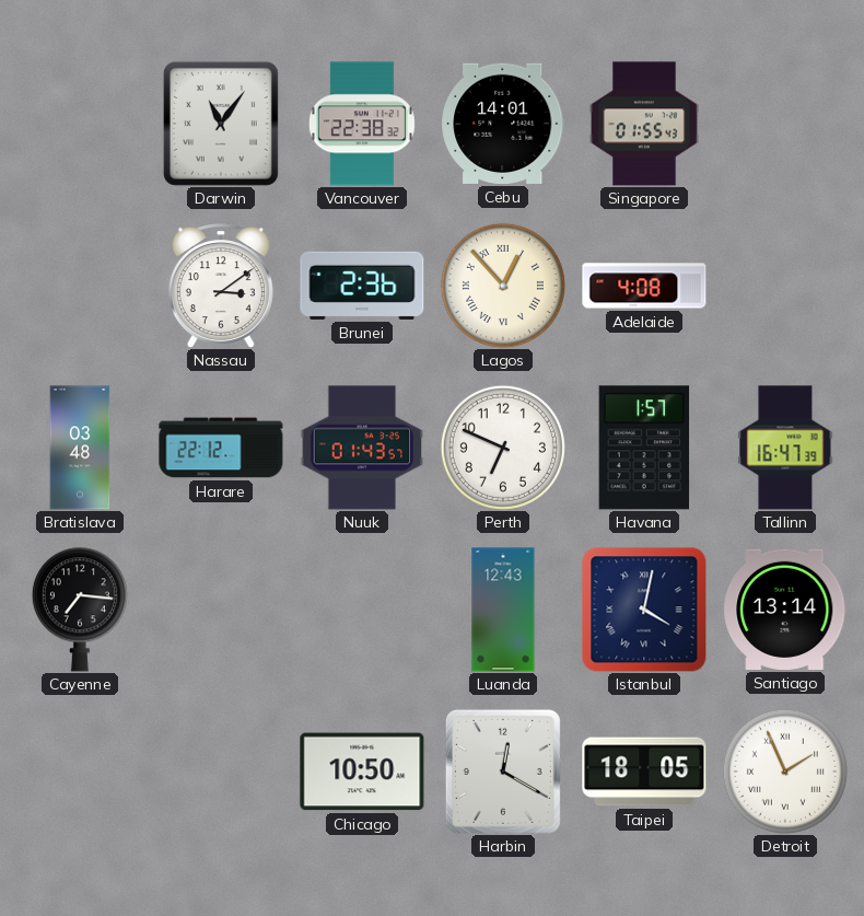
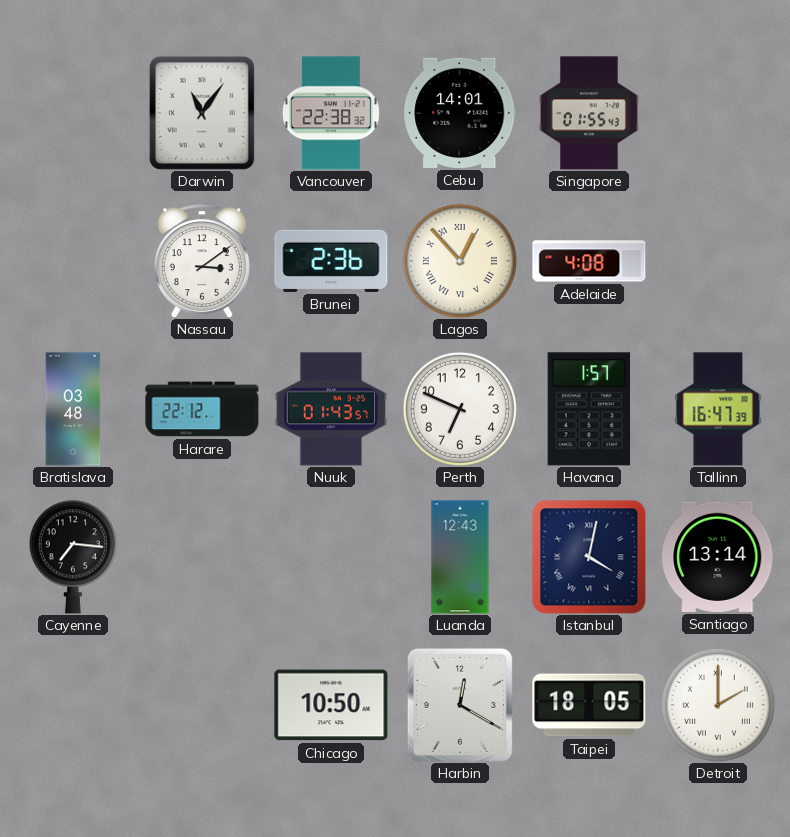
Detroit: 1:56 -> 2:00
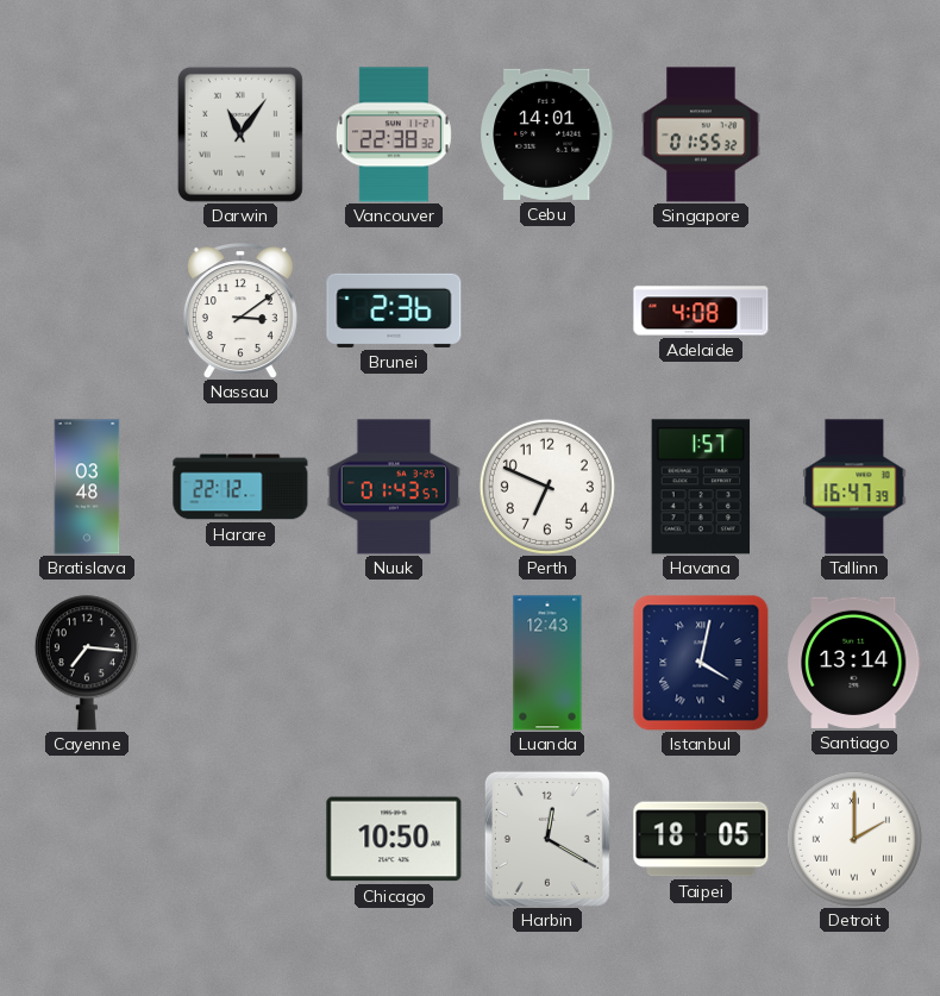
Singapore: 01:55:43 -> 01:55:32
Lagos: 12:53 -> none
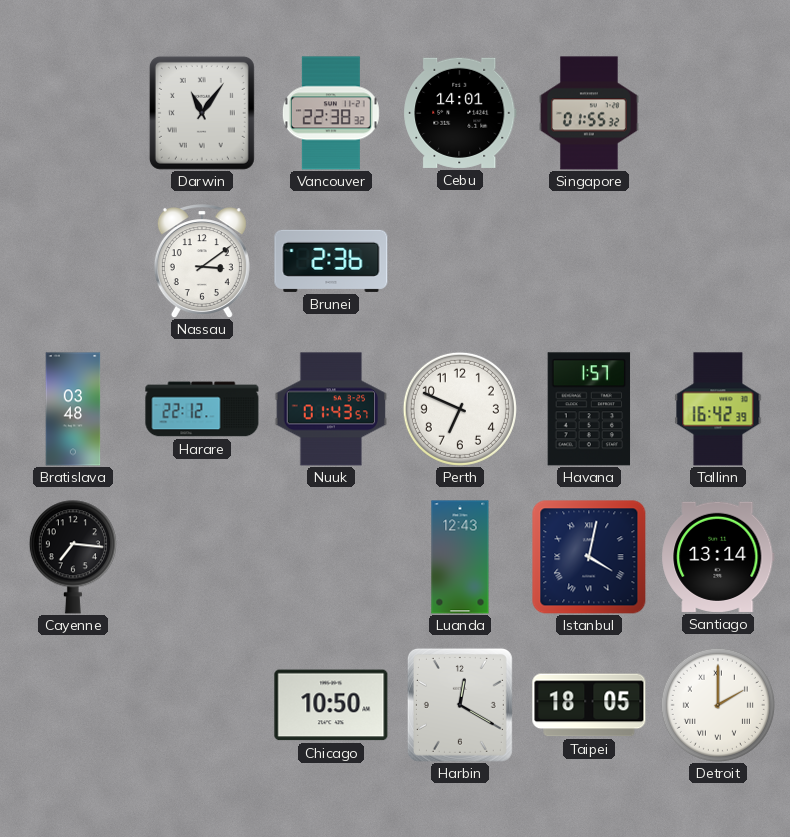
Adelaide: 4:08 -> none
Tallinn: 16:47 -> 16:42
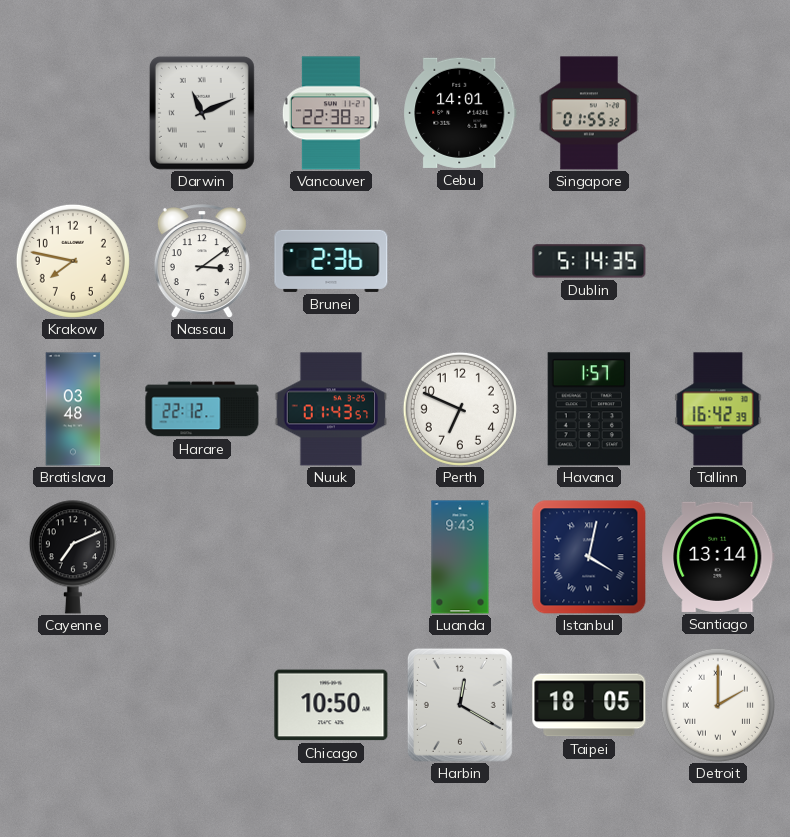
Darwin: 11:06 -> 11:11
Krakow: none -> 7:47
Dublin: none -> 5:14
Cayenne: 7:16 -> 7:11
Luanda: 12:43 -> 9:43
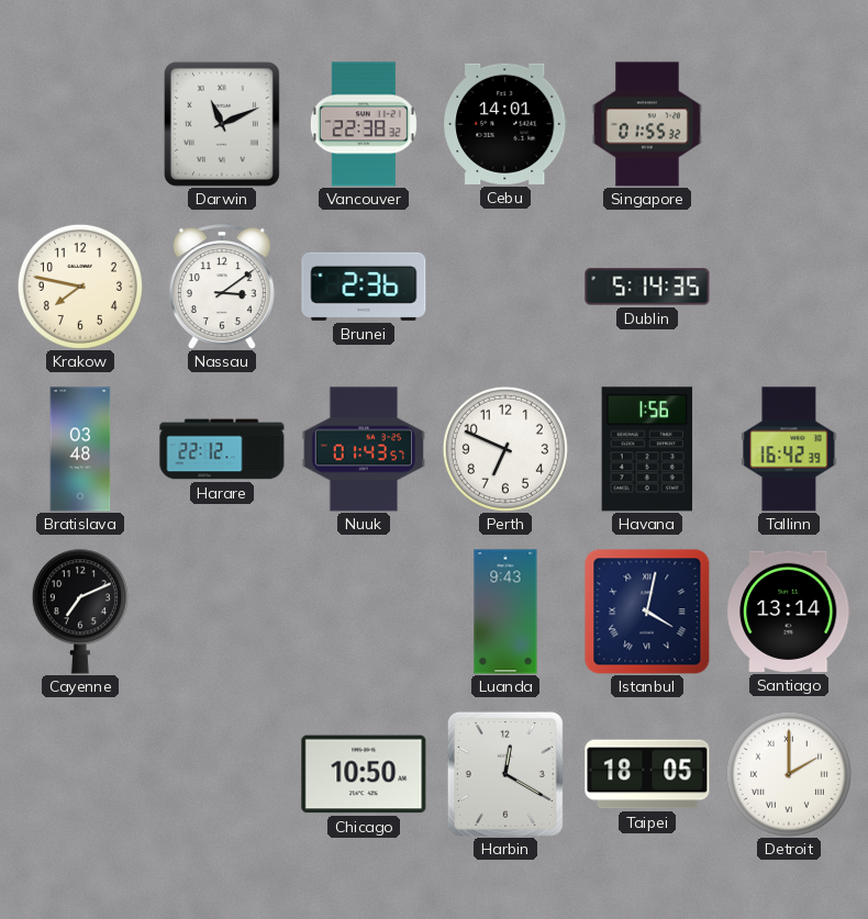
Havana: 1:57 -> 1:56
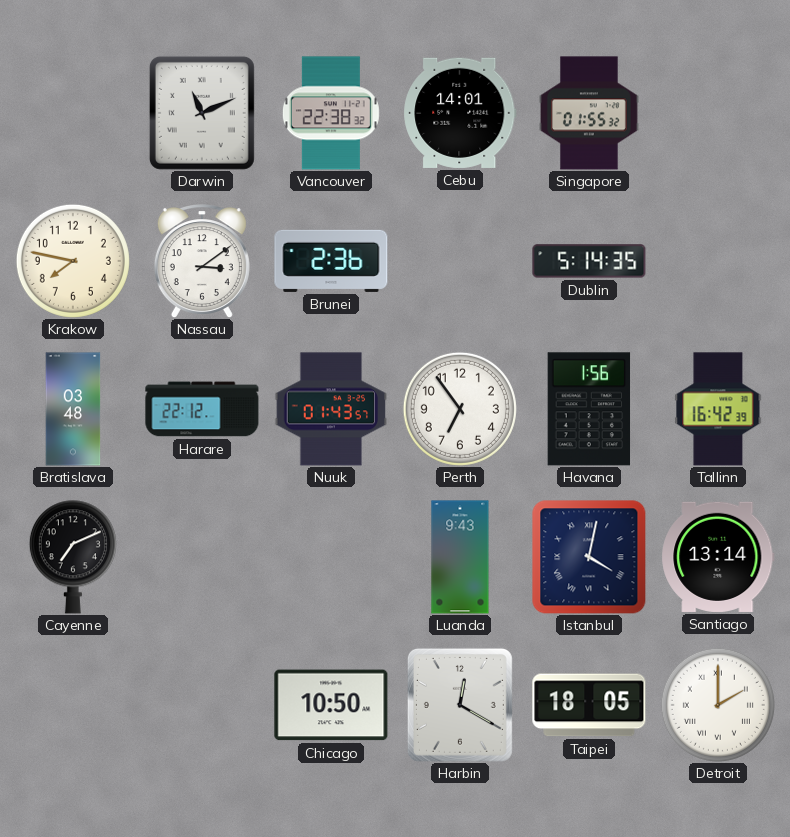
Perth: 6:49 -> 6:54
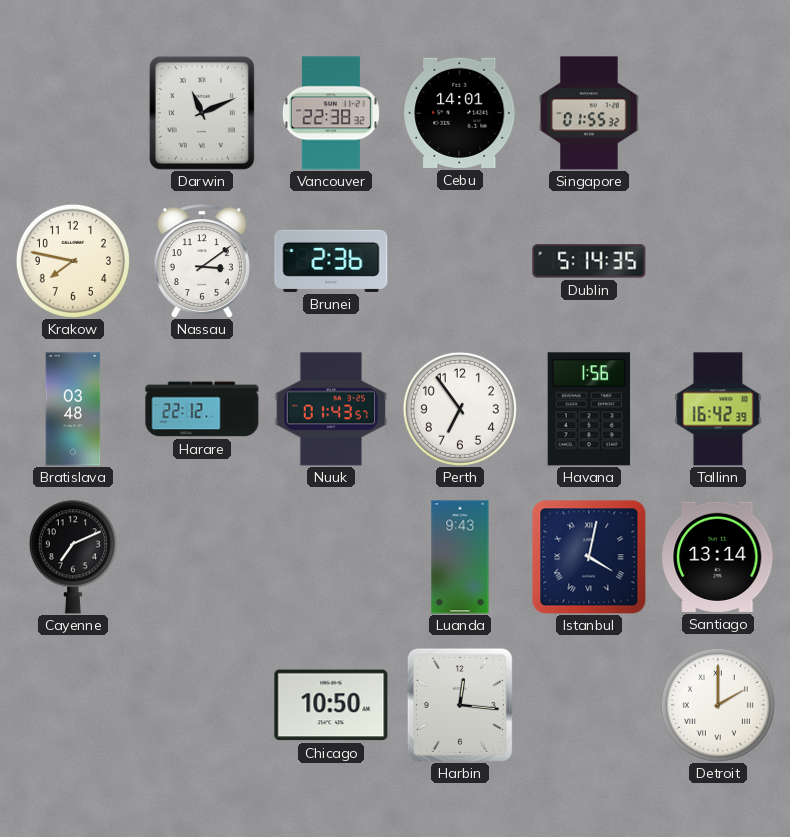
Harbin: 12:20 -> 12:16
Taipei: 18:05 -> none
